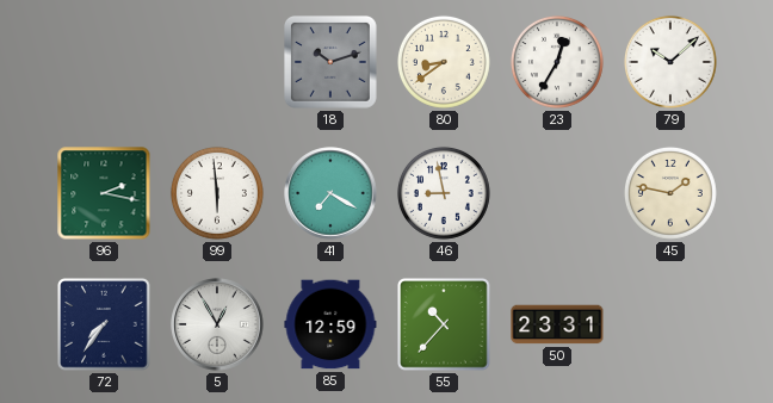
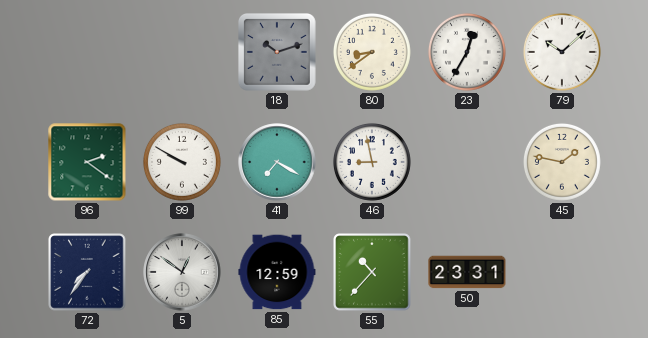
96: 2:17 -> 2:21
99: 5:59 -> 9:50
5: 12:55 -> 12:51
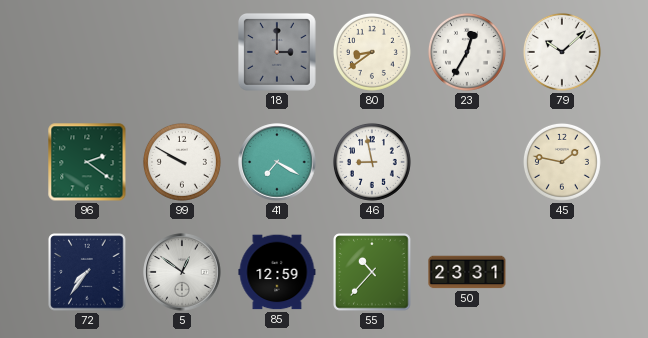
18: 10:12 -> 3:00
